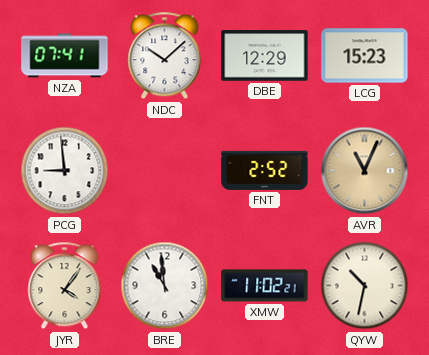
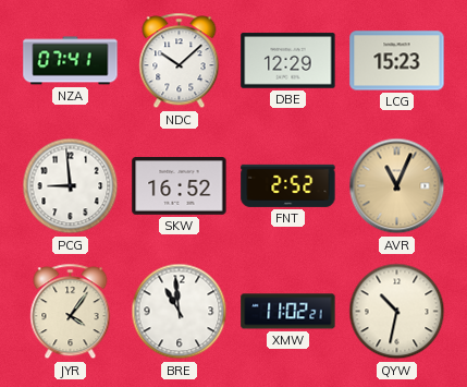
SKW: none -> 16:52
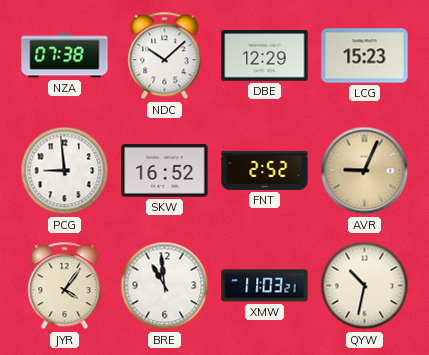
NZA: 07:41 -> 07:38
AVR: 11:04 -> 9:04
XMW: 11:02 -> 11:03
